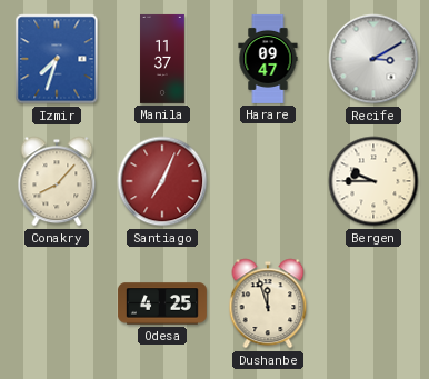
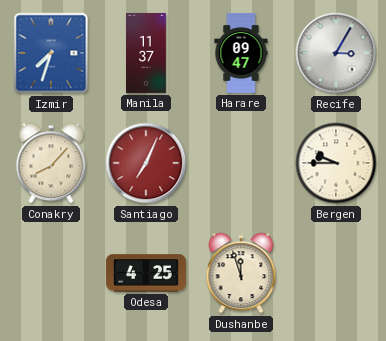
Recife: 3:10 -> 3:05
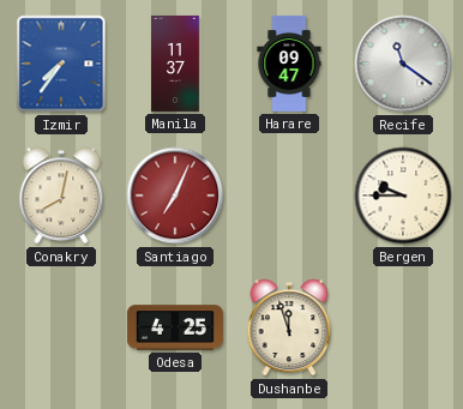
Izmir: 7:33 -> 7:36
Recife: 3:05 -> 11:21
Conakry: 8:07 -> 8:02
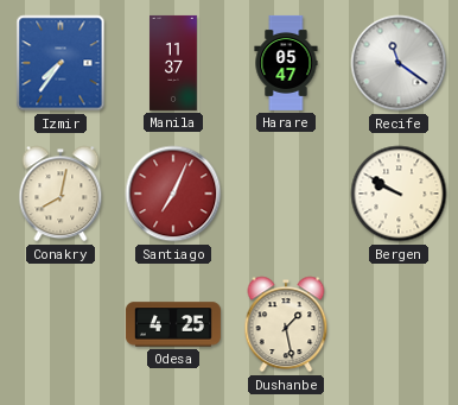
Harare: 09:47 -> 05:47
Bergen: 9:45 -> 9:50
Dushanbe: 11:57 -> 1:28
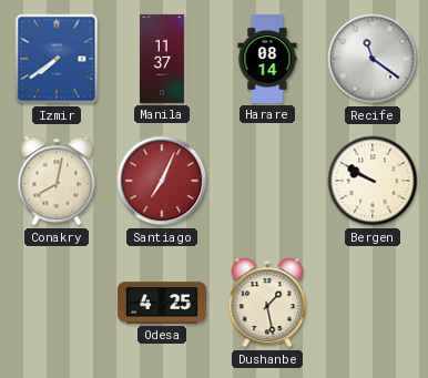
Izmir: 7:36 -> 7:39
Harare: 05:47 -> 08:14
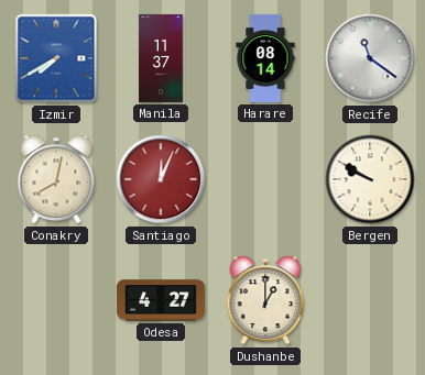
Izmir: 7:39 -> 7:40
Santiago: 7:04 -> 12:04
Odesa: 4:25 -> 4:27
Dushanbe: 1:28 -> 1:00
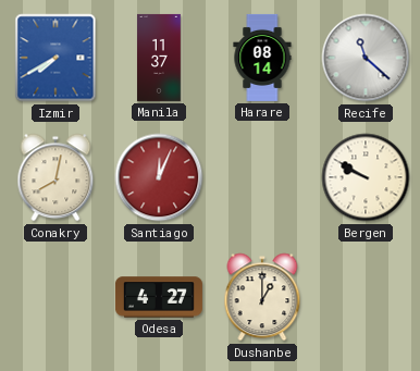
Recife: 11:21 -> 11:22
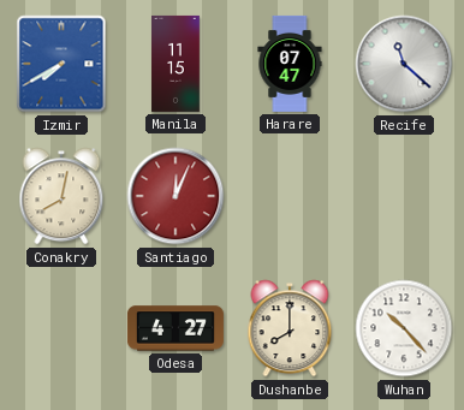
Manila: 11:37 -> 11:15
Harare: 08:14 -> 07:47
Bergen: 9:50 -> none
Dushanbe: 1:00 -> 8:00
Wuhan: none -> 10:23
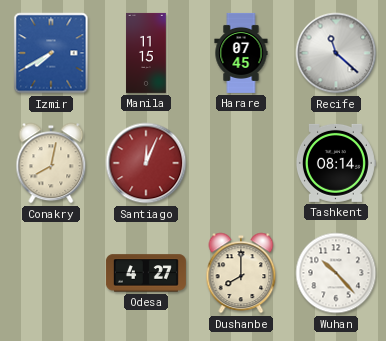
Harare: 07:47 -> 07:45
Tashkent: none -> 08:14
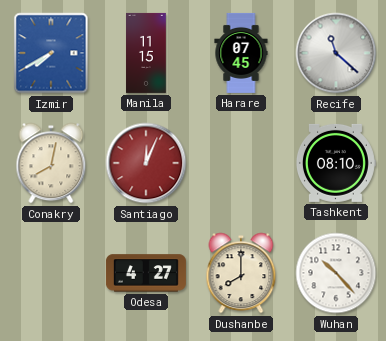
Tashkent: 08:14 -> 08:10
